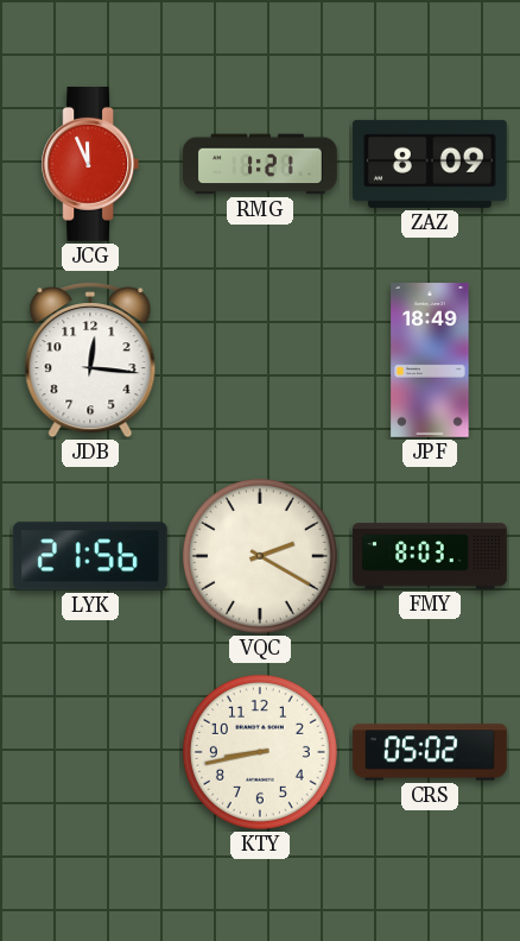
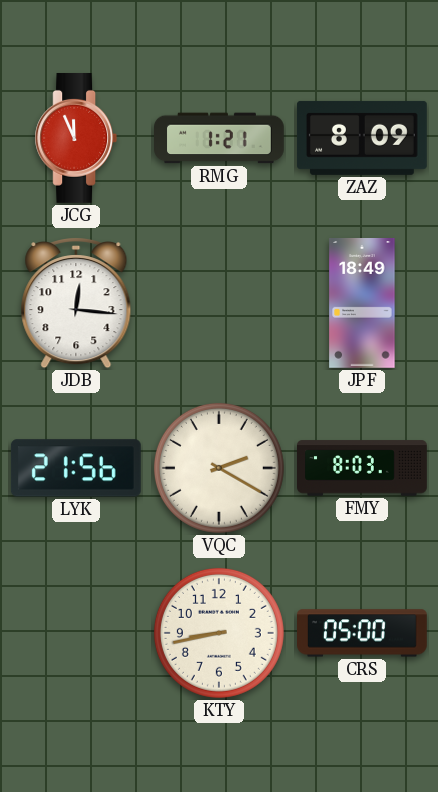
CRS: 05:02 -> 05:00
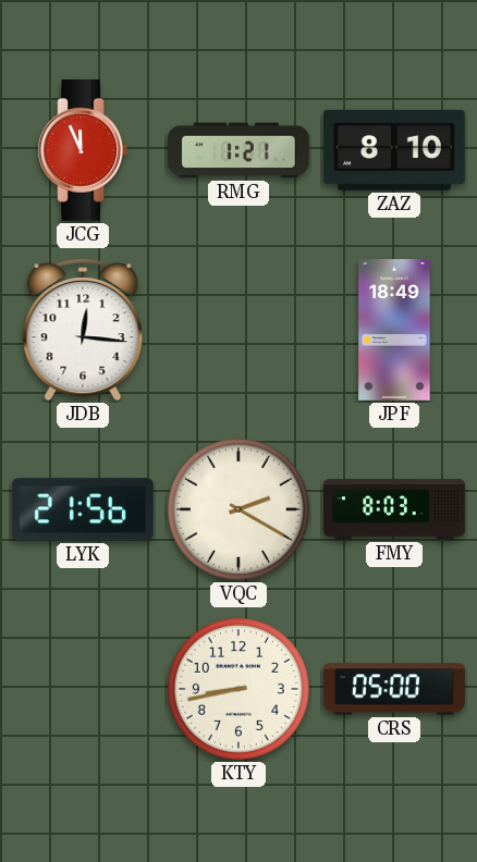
ZAZ: 8:09 -> 8:10
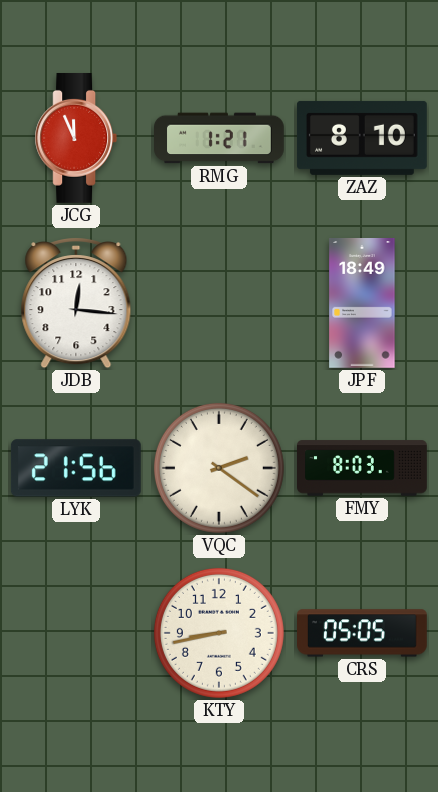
VQC: 2:20 -> 2:21
CRS: 05:00 -> 05:05
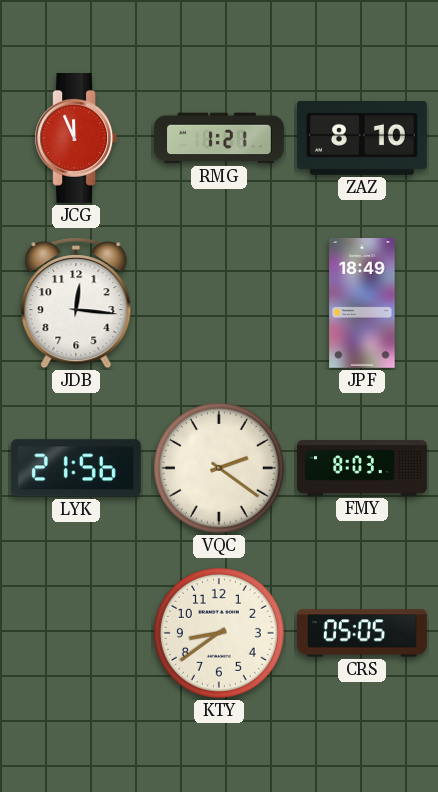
KTY: 8:43 -> 8:39
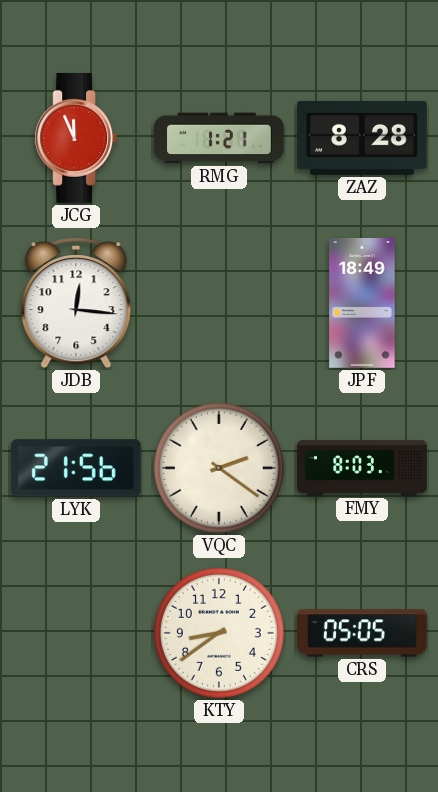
ZAZ: 8:10 -> 8:28
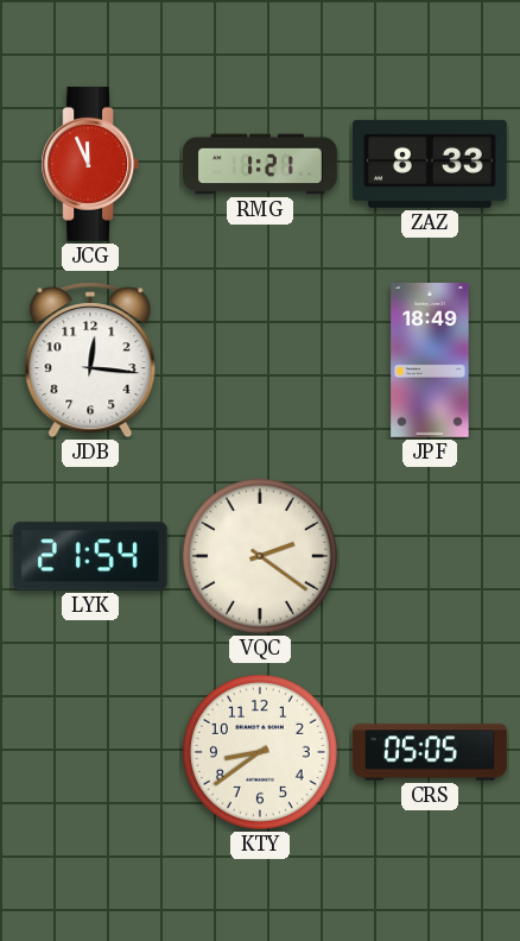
ZAZ: 8:28 -> 8:33
LYK: 21:56 -> 21:54
FMY: 8:03 -> none
